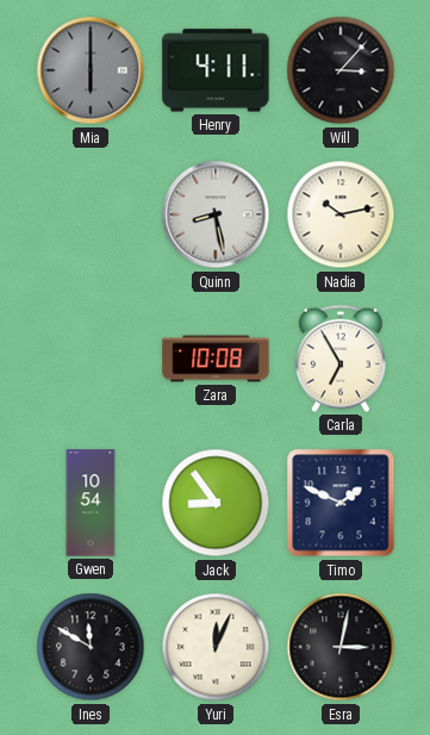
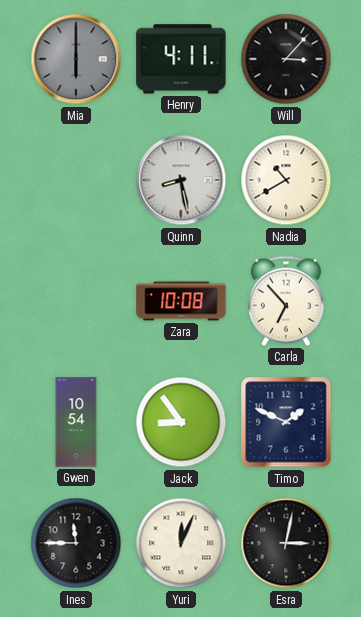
Nadia: 10:13 -> 10:40
Carla: 6:55 -> 6:53
Ines: 11:50 -> 11:45
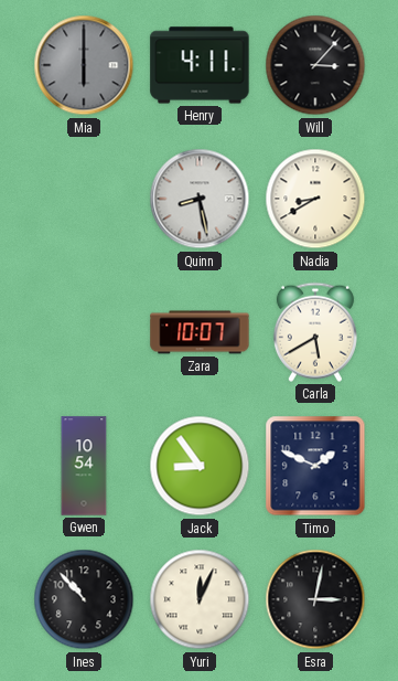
Nadia: 10:40 -> 8:40
Zara: 10:08 -> 10:07
Carla: 6:53 -> 5:40
Ines: 11:45 -> 10:53
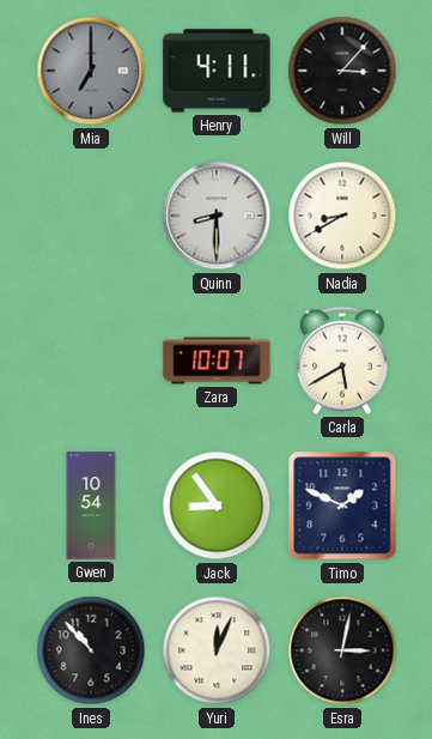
Mia: 6:00 -> 7:00
Quinn: 8:28 -> 8:30
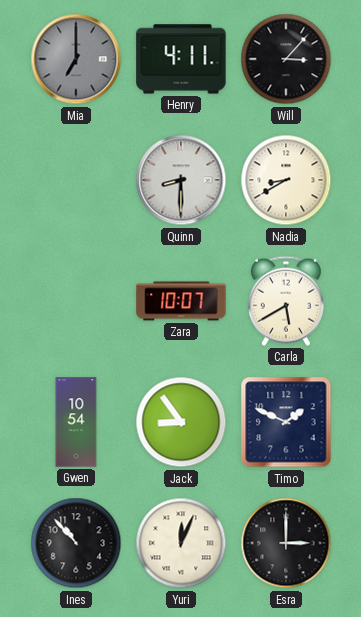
Esra: 3:02 -> 3:00
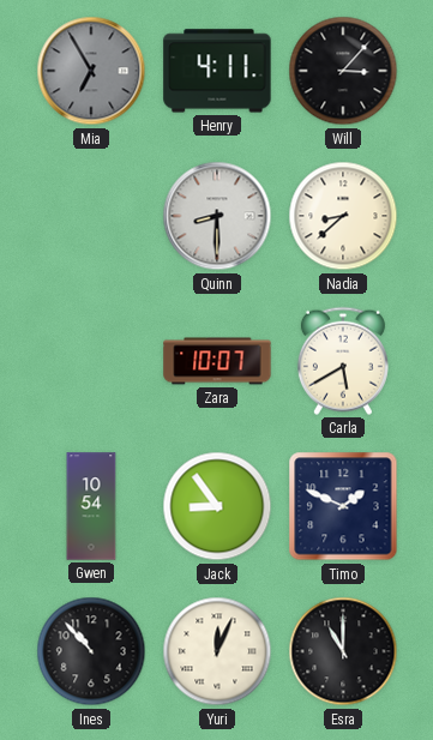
Mia: 7:00 -> 6:55
Nadia: 8:40 -> 8:38
Esra: 3:00 -> 11:00
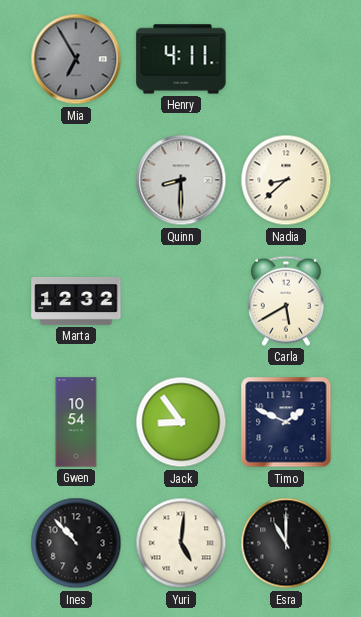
Will: 3:07 -> none
Marta: none -> 12:32
Zara: 10:07 -> none
Yuri: 12:04 -> 5:01
